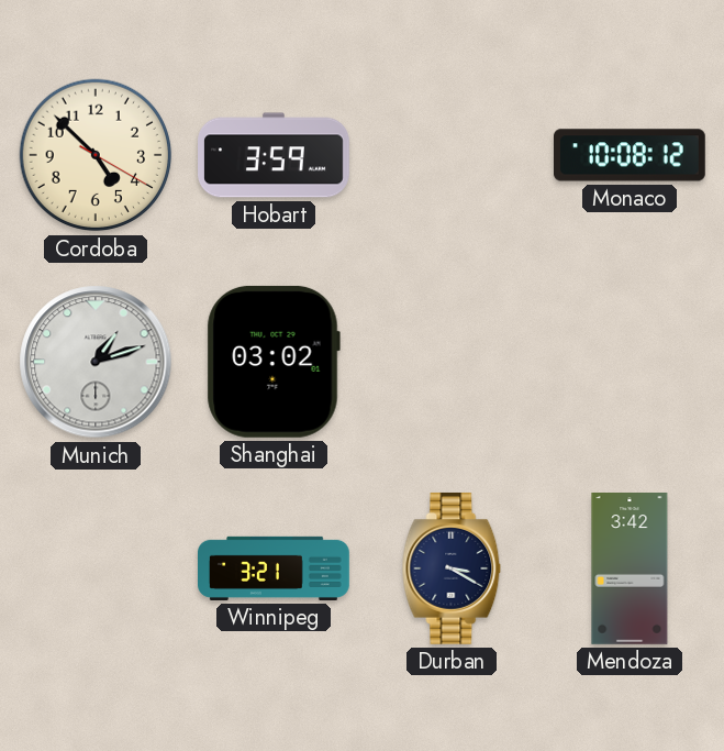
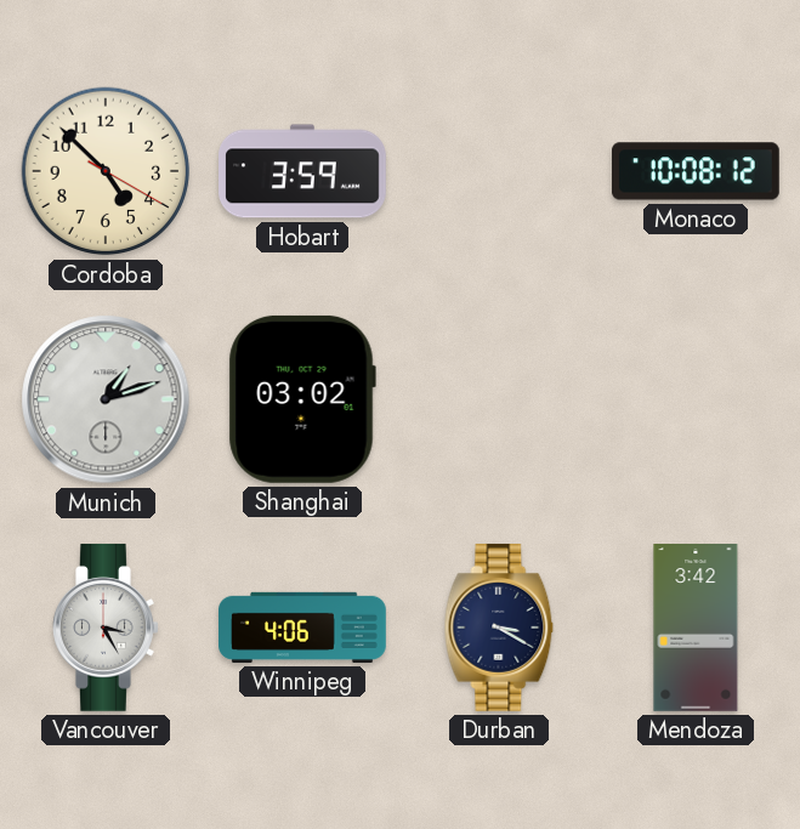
Vancouver: none -> 3:25
Winnipeg: 3:21 -> 4:06
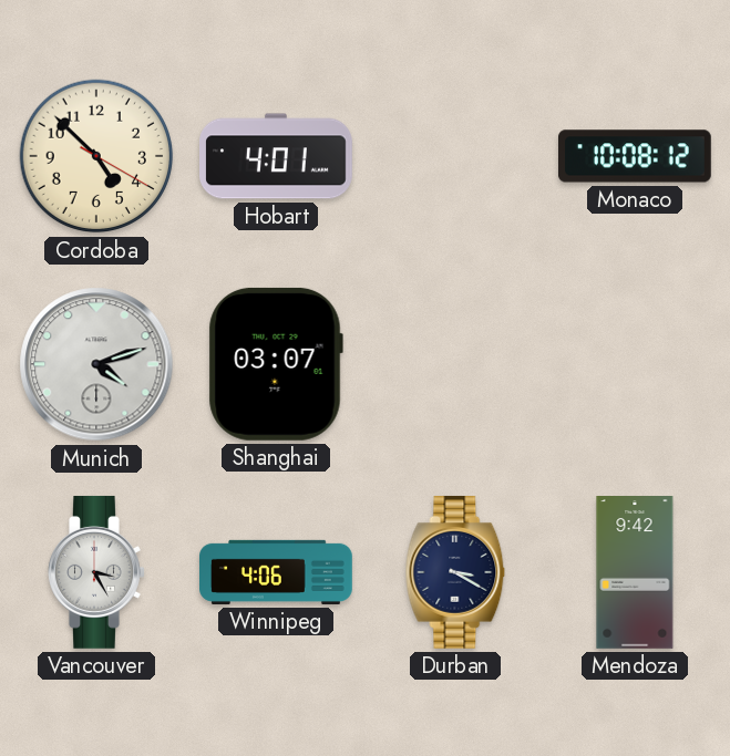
Hobart: 3:59 -> 4:01
Munich: 1:12 -> 4:12
Shanghai: 03:02 -> 03:07
Mendoza: 3:42 -> 9:42
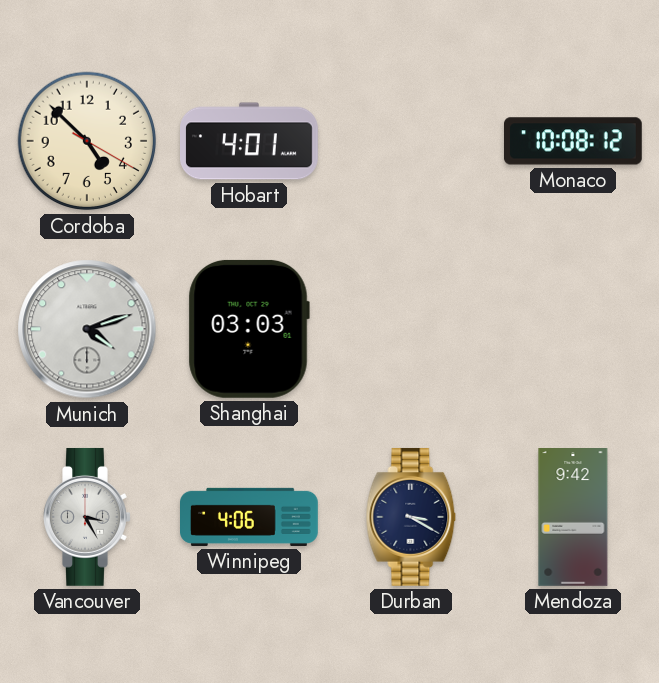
Shanghai: 03:07 -> 03:03
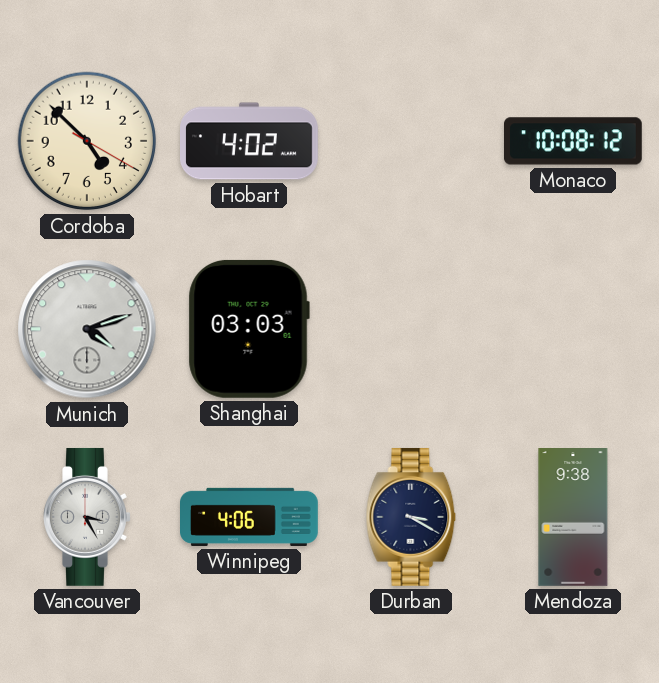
Hobart: 4:01 -> 4:02
Mendoza: 9:42 -> 9:38
